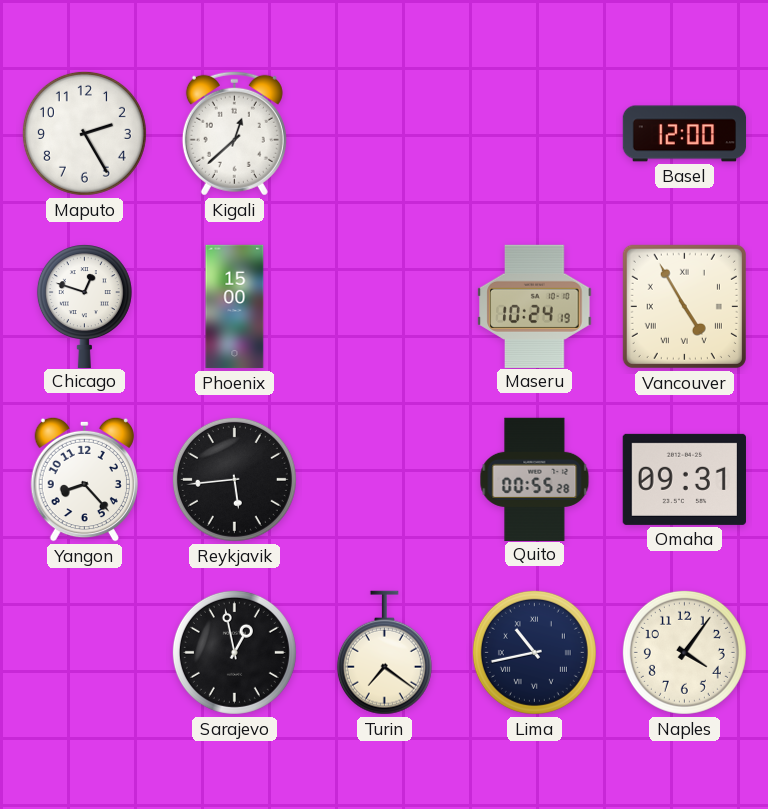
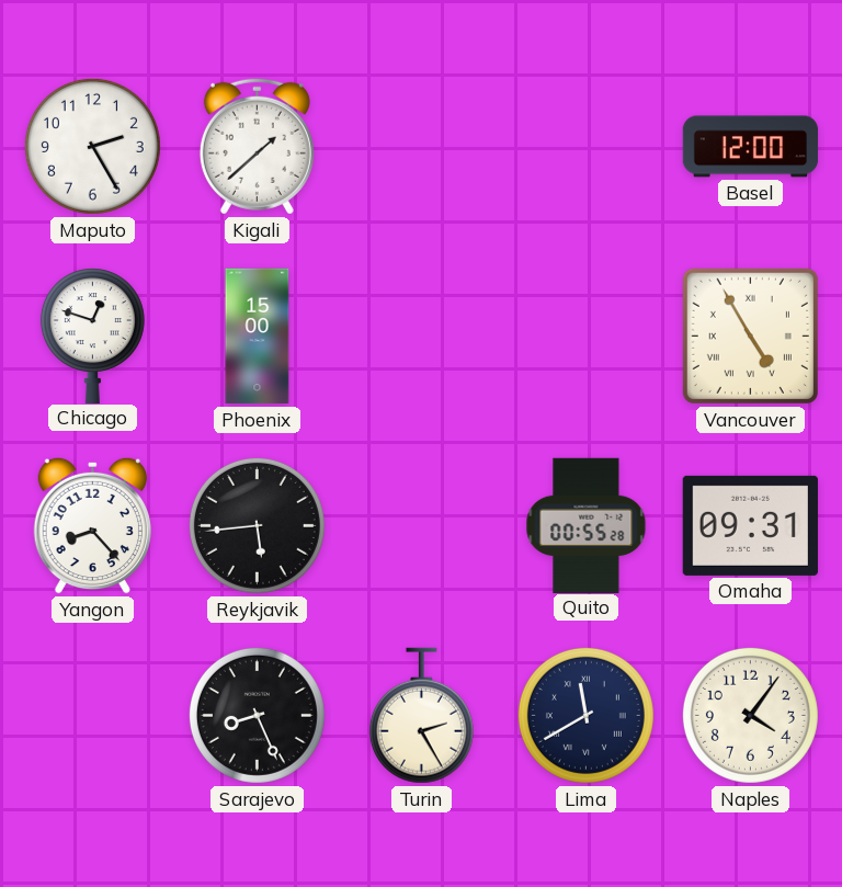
Kigali: 12:38 -> 1:38
Maseru: 10:24 -> none
Sarajevo: 12:58 -> 8:26
Turin: 7:21 -> 2:25
Lima: 10:43 -> 11:40
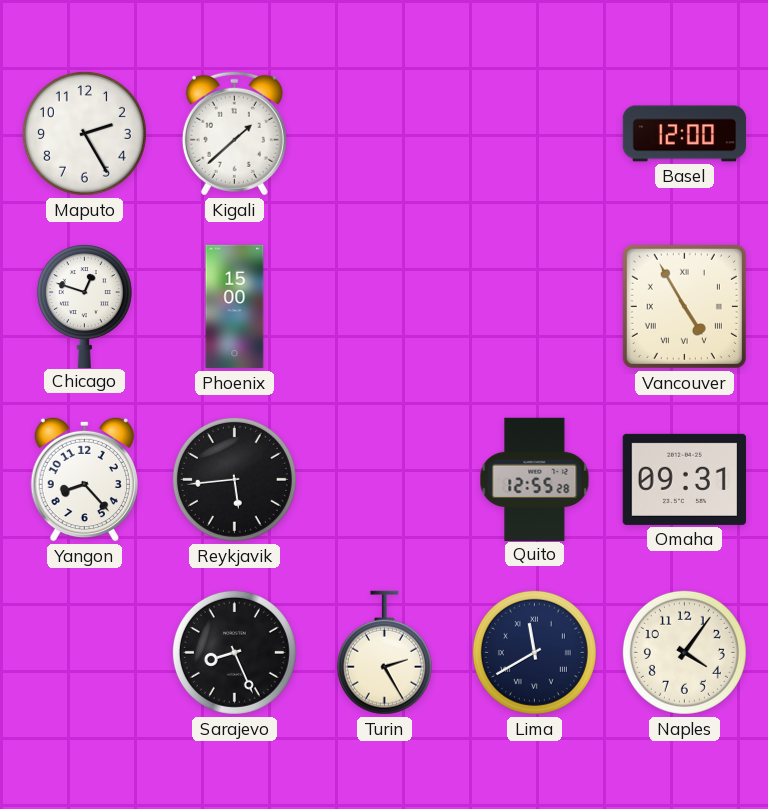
Quito: 00:55 -> 12:55
